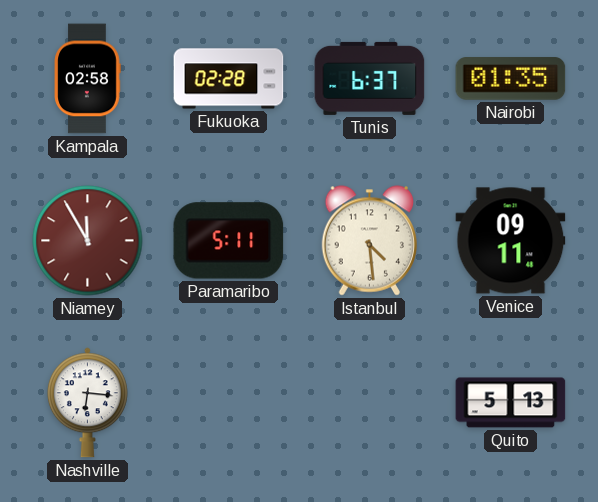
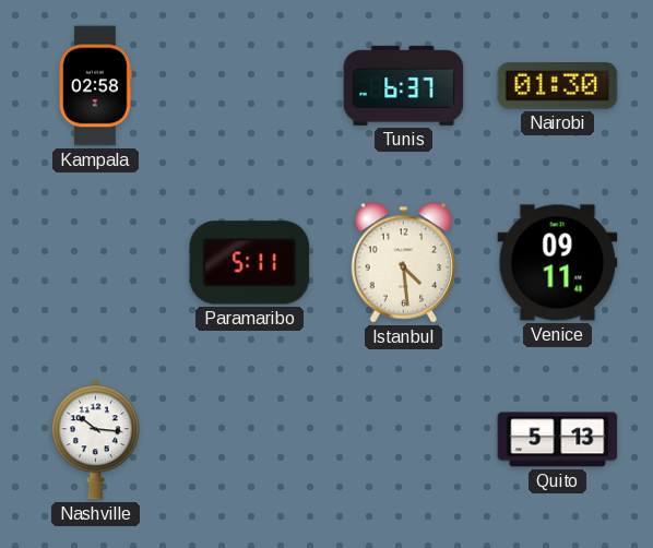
Fukuoka: 02:28 -> none
Nairobi: 01:35 -> 01:30
Niamey: 11:55 -> none
Nashville: 6:16 -> 10:16
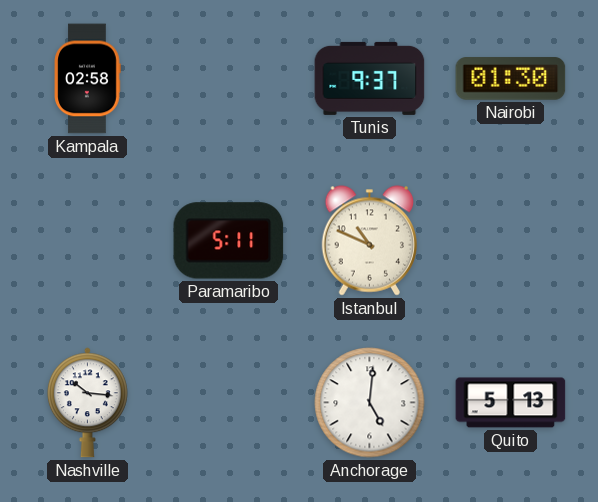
Tunis: 6:37 -> 9:37
Istanbul: 4:29 -> 10:49
Venice: 09:11 -> none
Anchorage: none -> 5:01
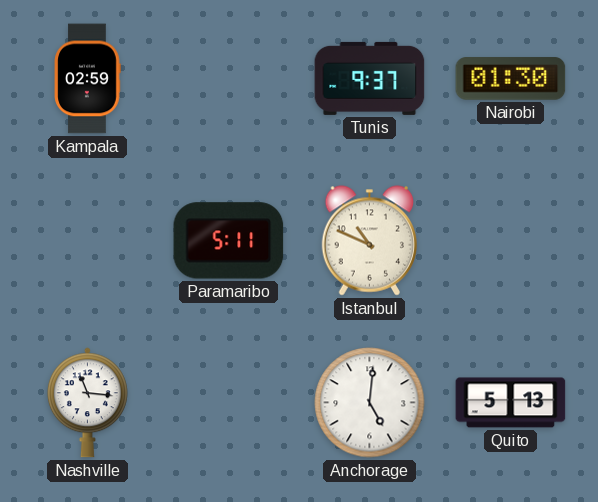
Kampala: 02:58 -> 02:59
Nashville: 10:16 -> 11:16
